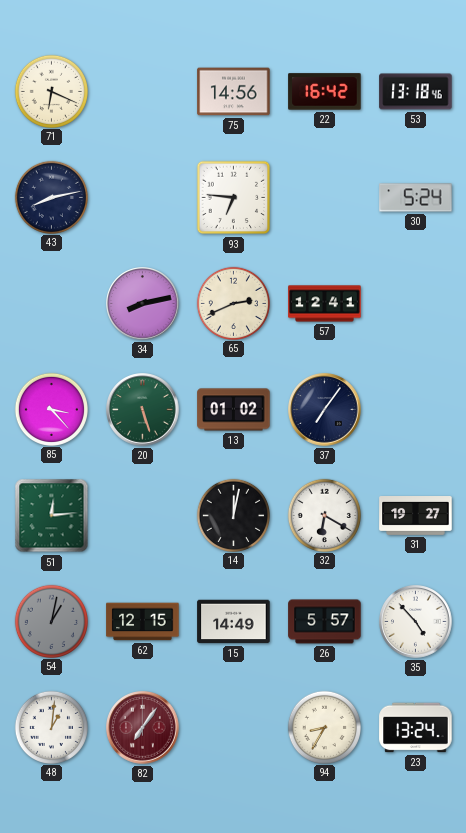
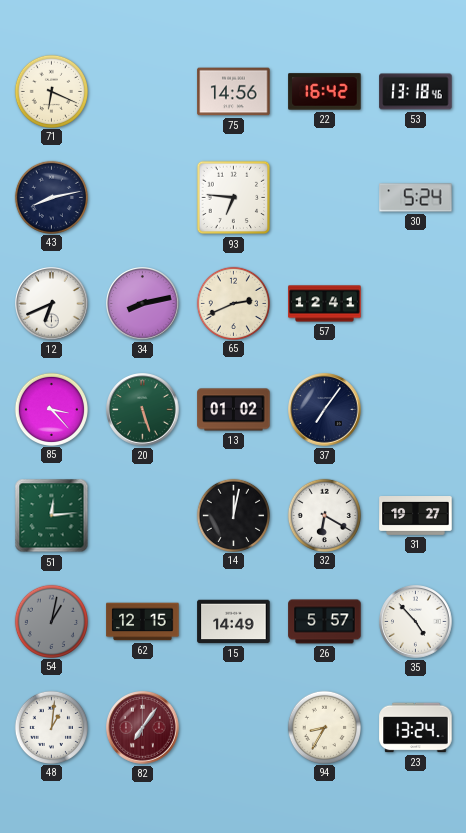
12: none -> 6:41
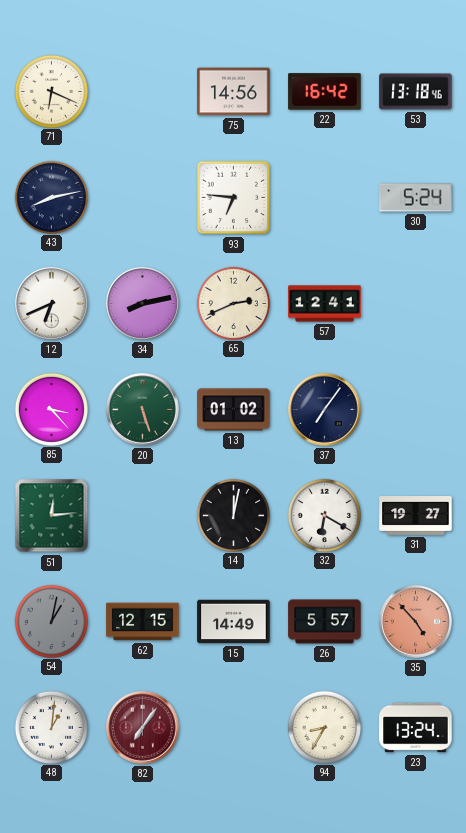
35 dial: white -> salmon
